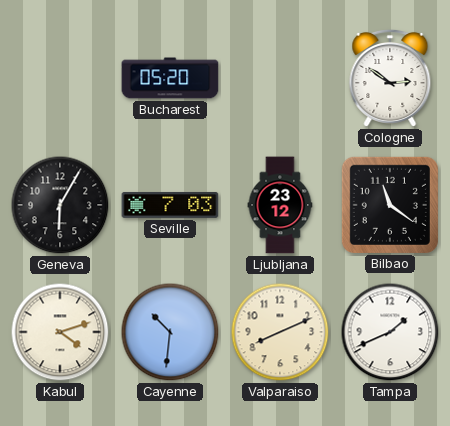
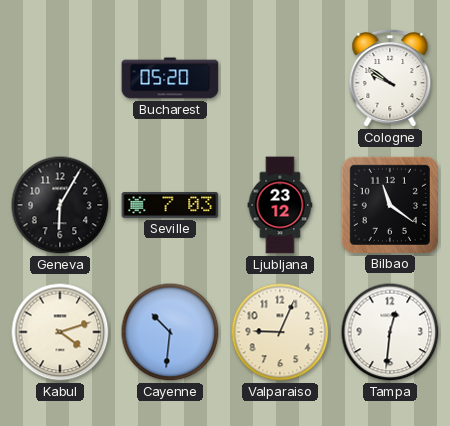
Cologne: 2:51 -> 9:51
Valparaiso: 8:11 -> 9:04
Tampa: 1:41 -> 12:31
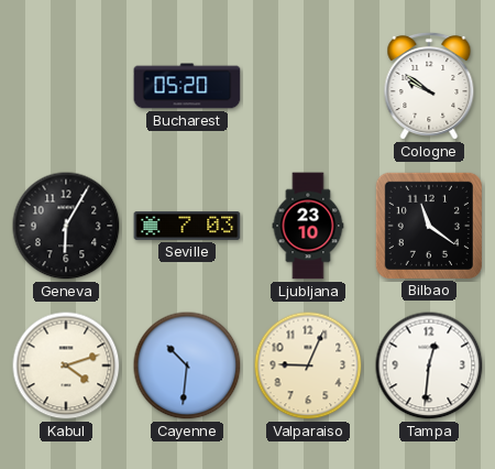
Ljubljana: 23:12 -> 23:10
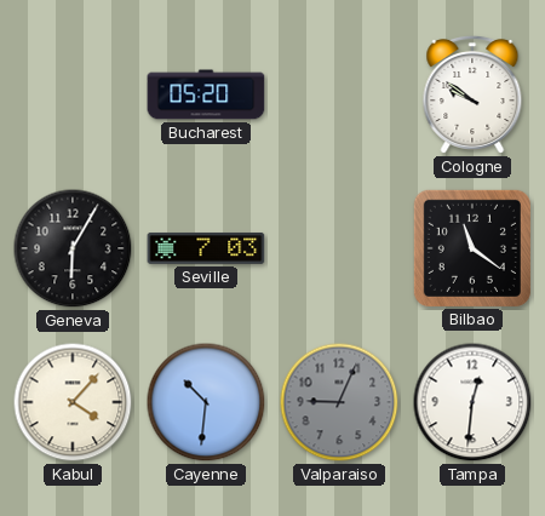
Ljubljana: 23:10 -> none
Kabul: 4:12 -> 4:07
Valparaiso dial: cream -> grey
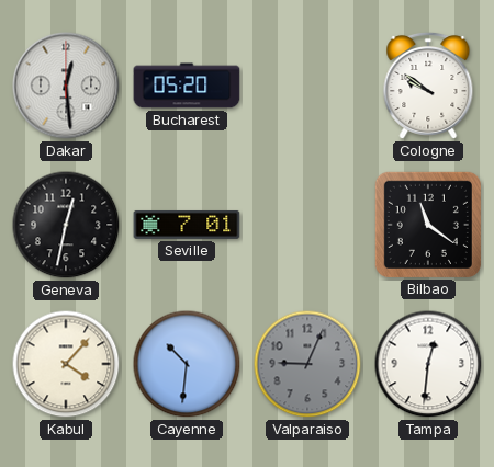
Dakar: none -> 12:29
Geneva: 6:05 -> 12:32
Seville: 7:03 -> 7:01
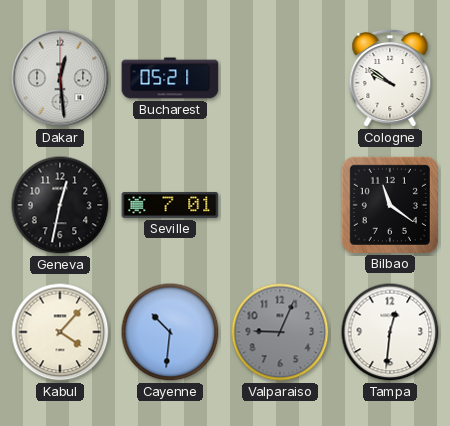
Bucharest: 05:20 -> 05:21
